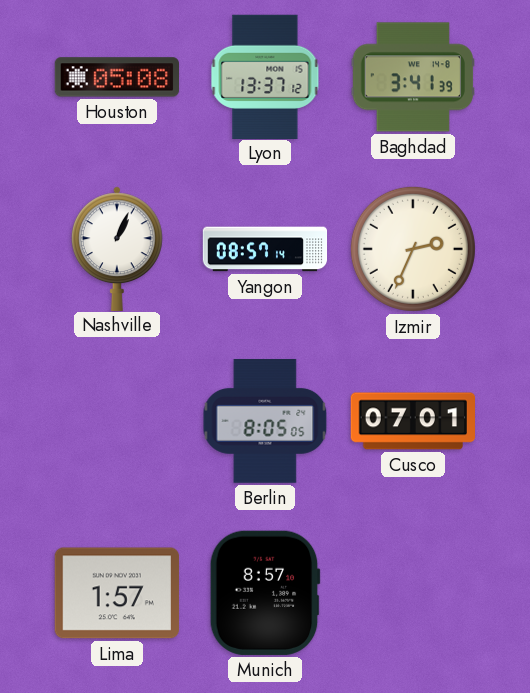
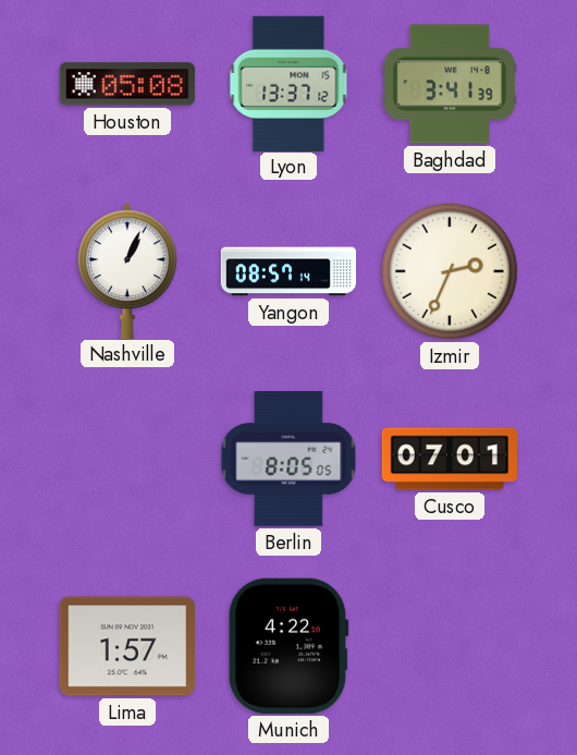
Munich: 8:57 -> 4:22
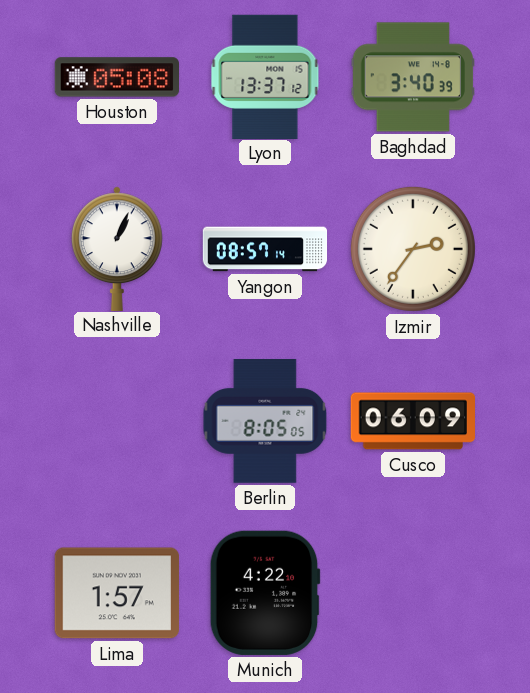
Baghdad: 3:41 -> 3:40
Izmir: 2:34 -> 2:36
Cusco: 07:01 -> 06:09
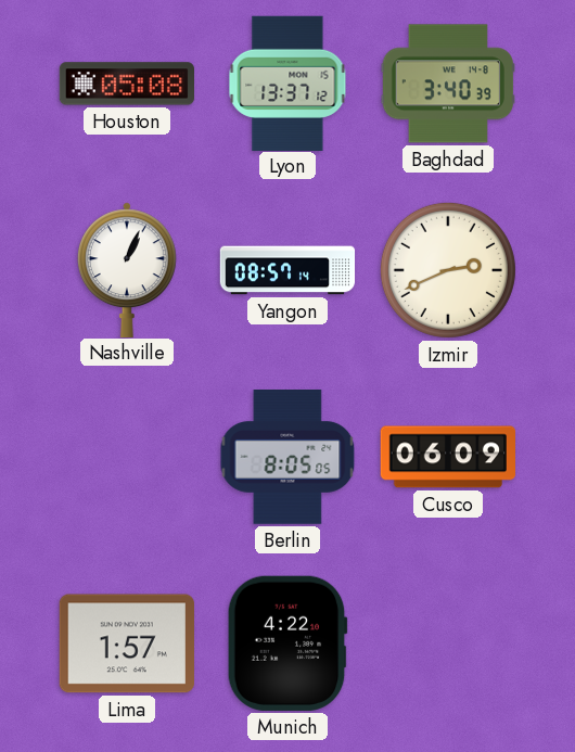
Izmir: 2:36 -> 2:41
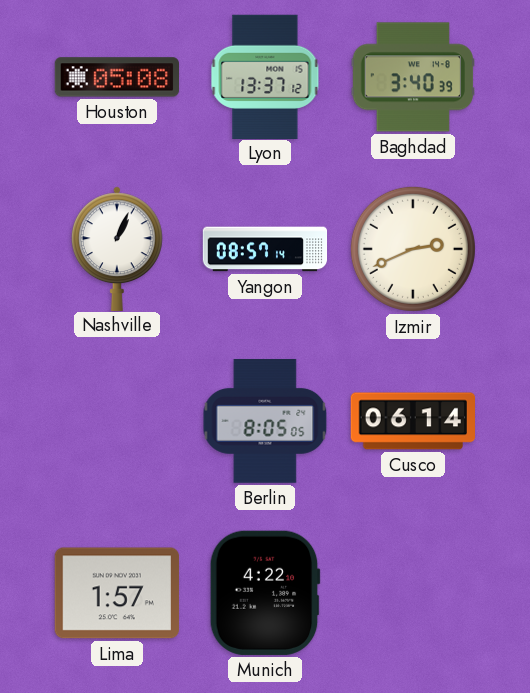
Cusco: 06:09 -> 06:14
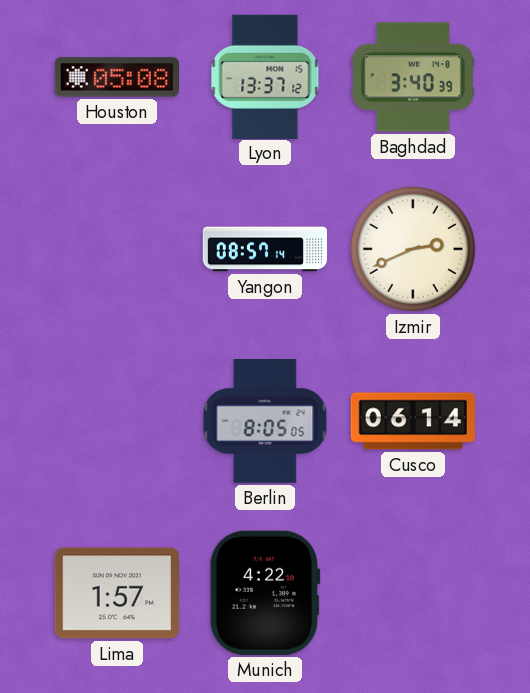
Nashville: 1:04 -> none
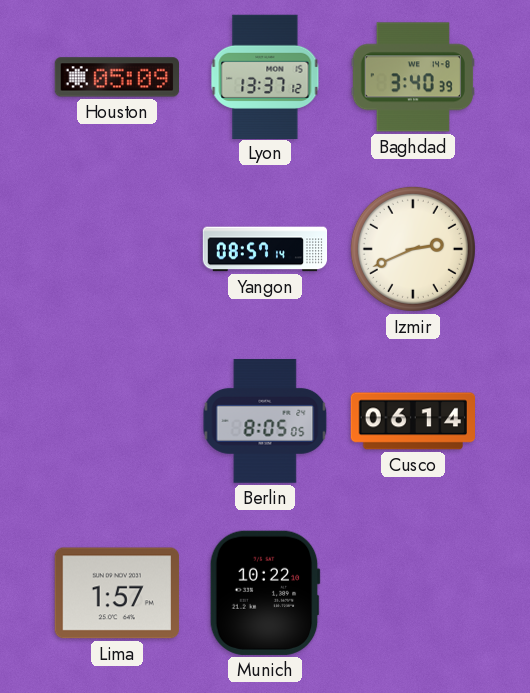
Houston: 05:08 -> 05:09
Munich: 4:22 -> 10:22
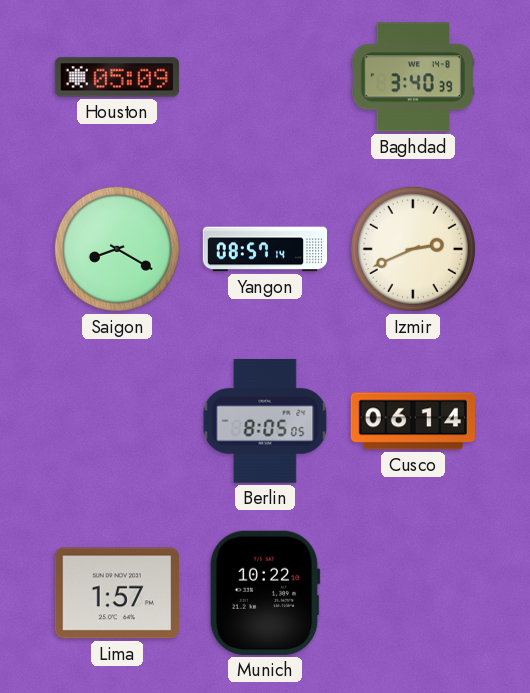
Lyon: 13:37 -> none
Saigon: none -> 8:20
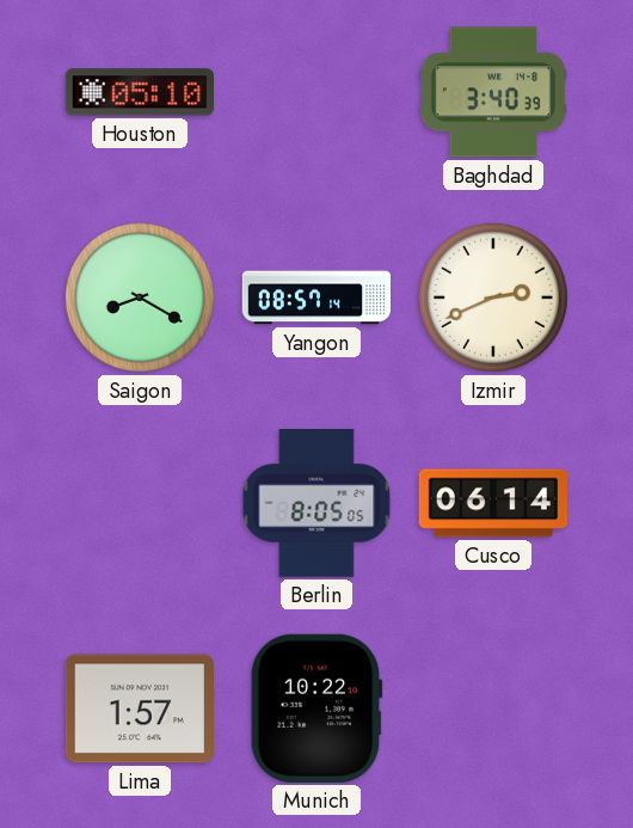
Houston: 05:09 -> 05:10
